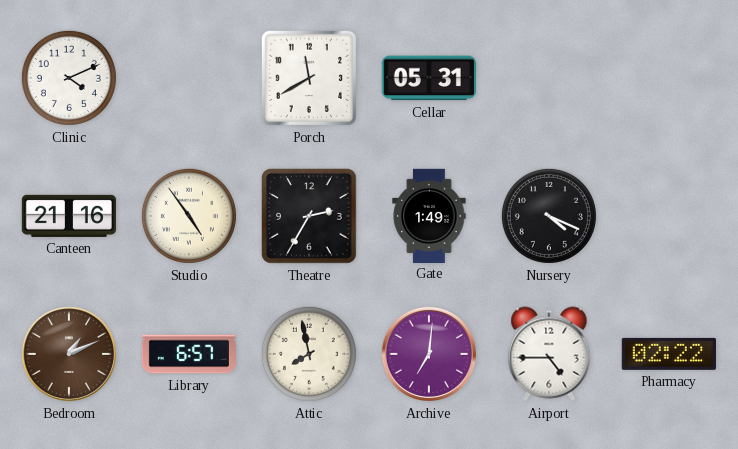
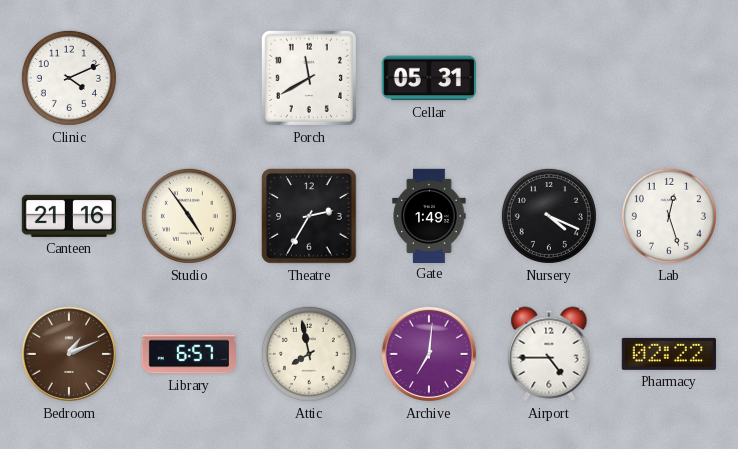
Lab: none -> 12:27
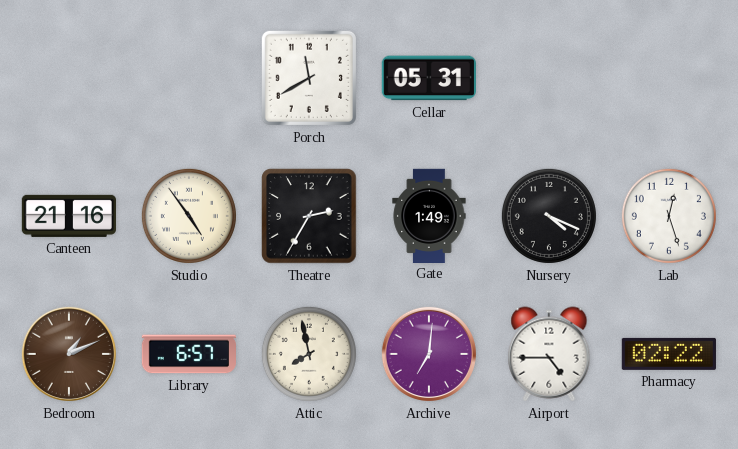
Clinic: 4:11 -> none
